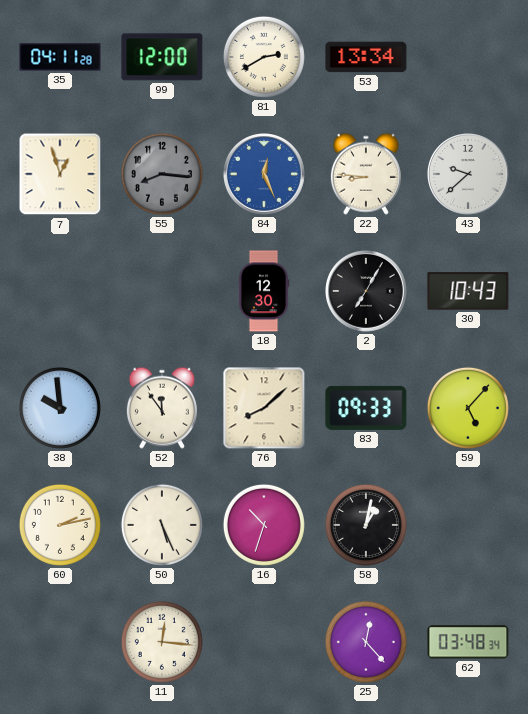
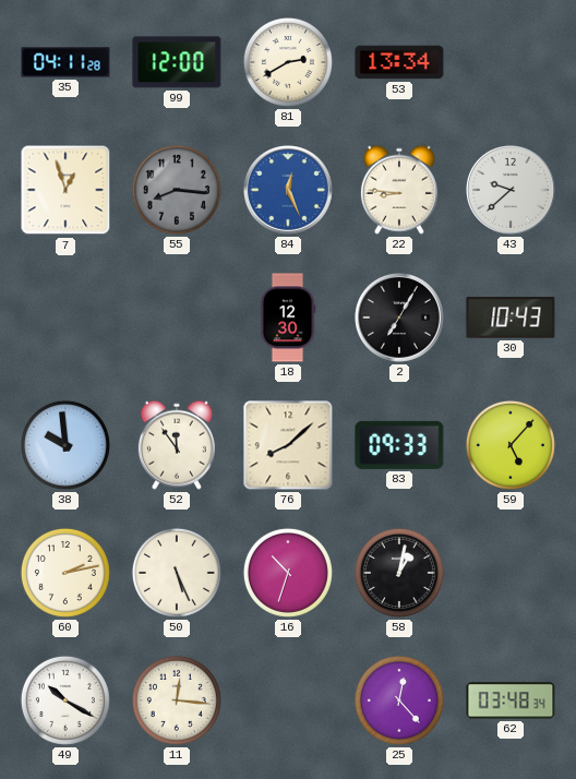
49: none -> 10:20
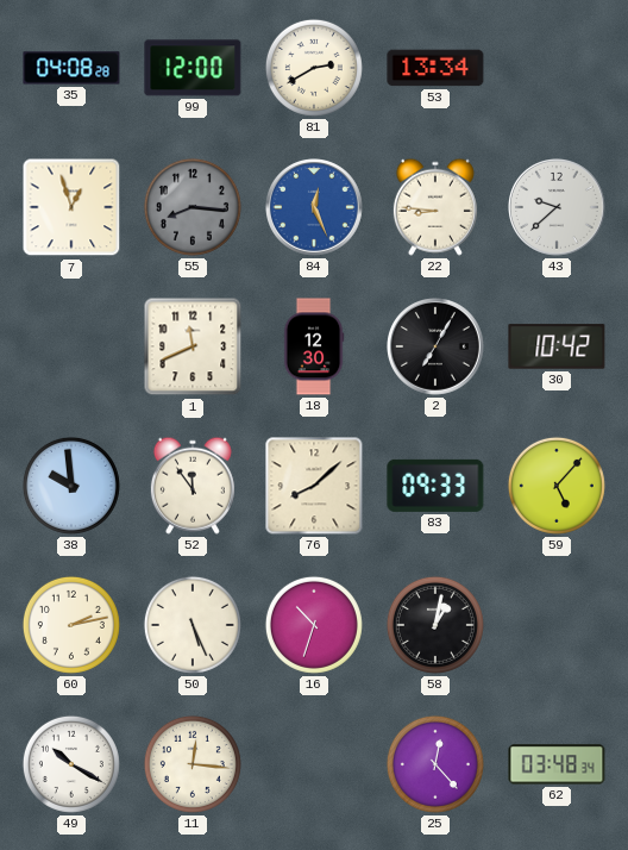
35: 04:11 -> 04:08
1: none -> 11:41
30: 10:43 -> 10:42
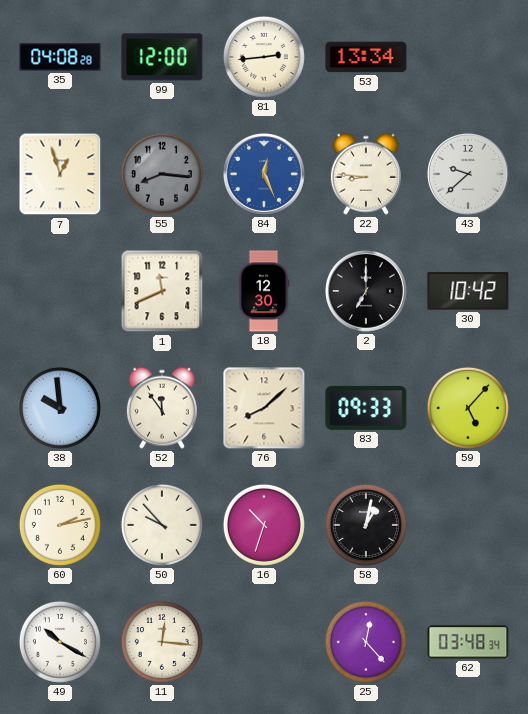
81: 2:40 -> 2:44
2: 7:05 -> 7:00
50: 5:26 -> 9:53
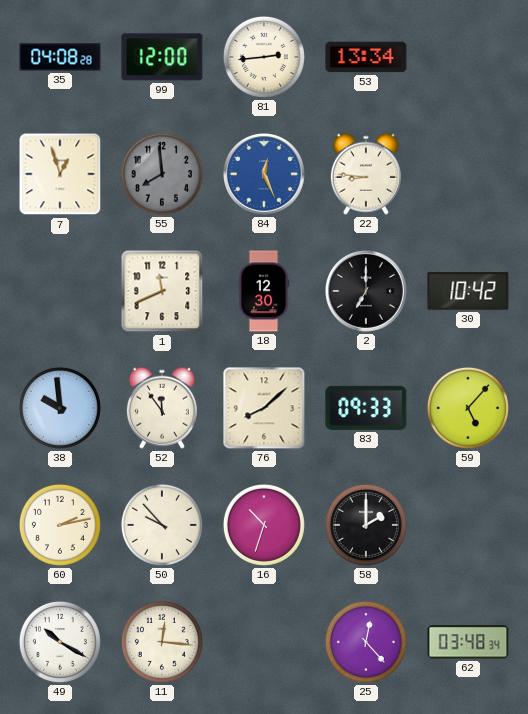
55: 8:16 -> 7:59
43: 9:38 -> none
58: 1:02 -> 2:00
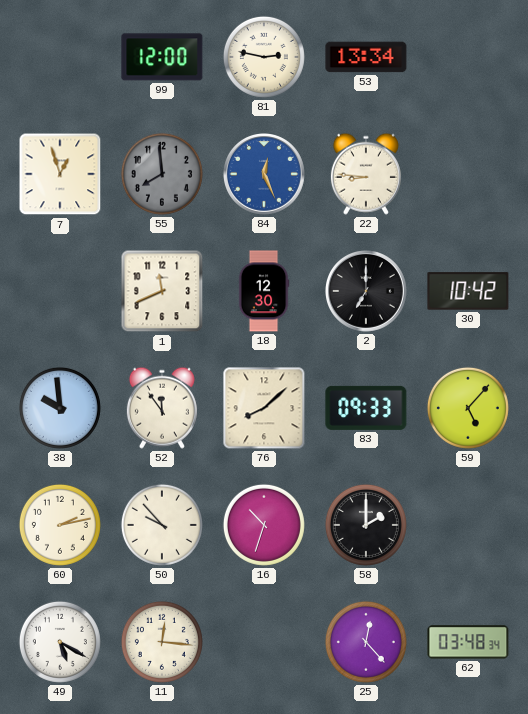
35: 04:08 -> none
81: 2:44 -> 2:47
49: 10:20 -> 5:20
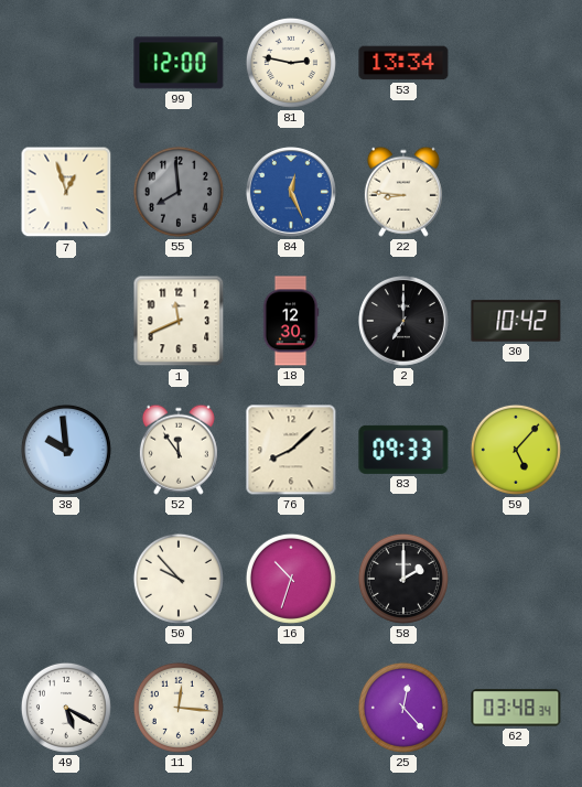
60: 2:13 -> none
